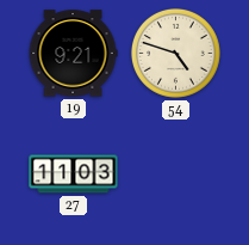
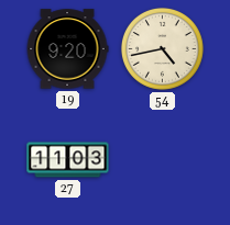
19: 9:21 -> 9:20
54: 4:48 -> 4:43
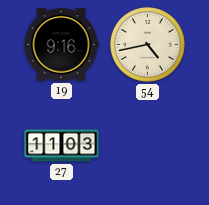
19: 9:20 -> 9:16
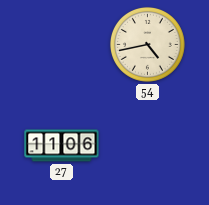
19: 9:16 -> none
27: 11:03 -> 11:06
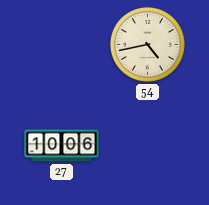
27: 11:06 -> 10:06
